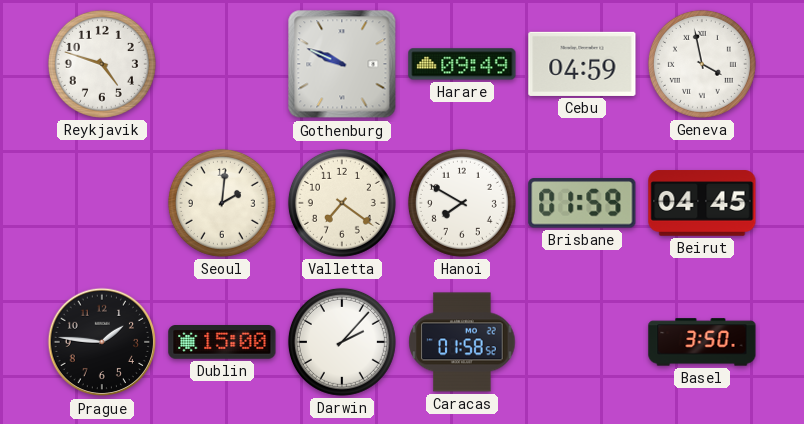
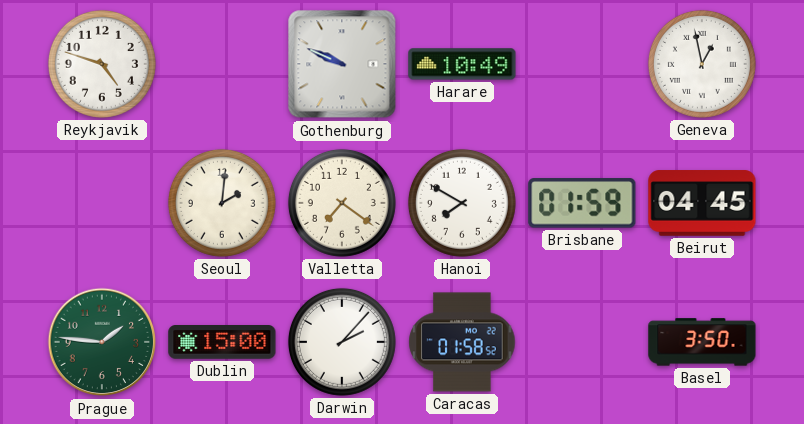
Harare: 09:49 -> 10:49
Cebu: 04:59 -> none
Geneva: 3:58 -> 12:58
Prague dial: black -> green
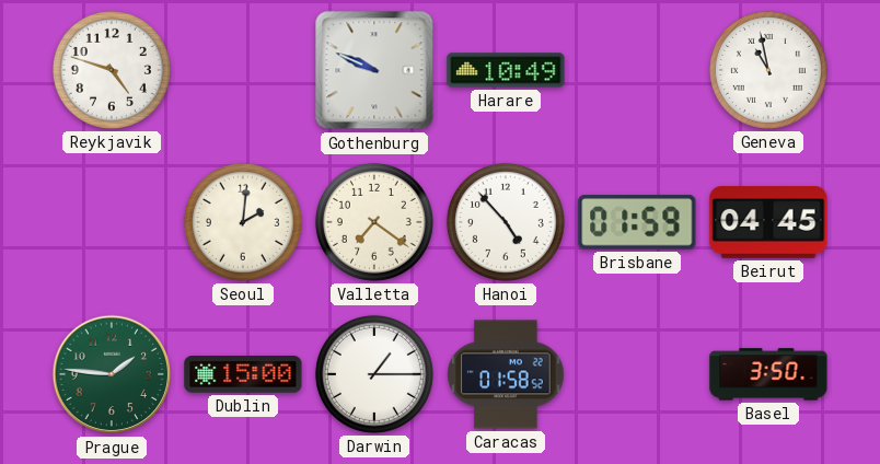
Geneva: 12:58 -> 10:58
Hanoi: 7:50 -> 4:53
Darwin: 2:07 -> 1:15
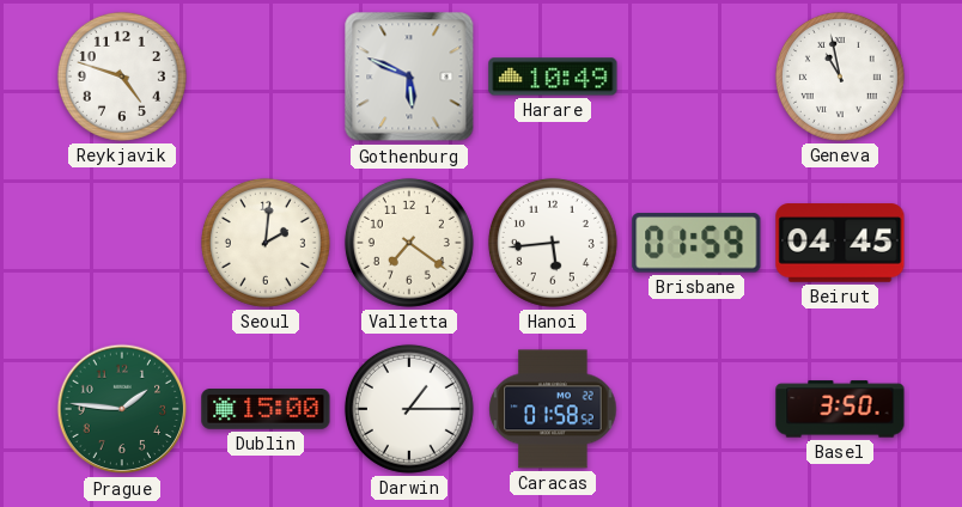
Gothenburg: 9:49 -> 5:49
Hanoi: 4:53 -> 5:44
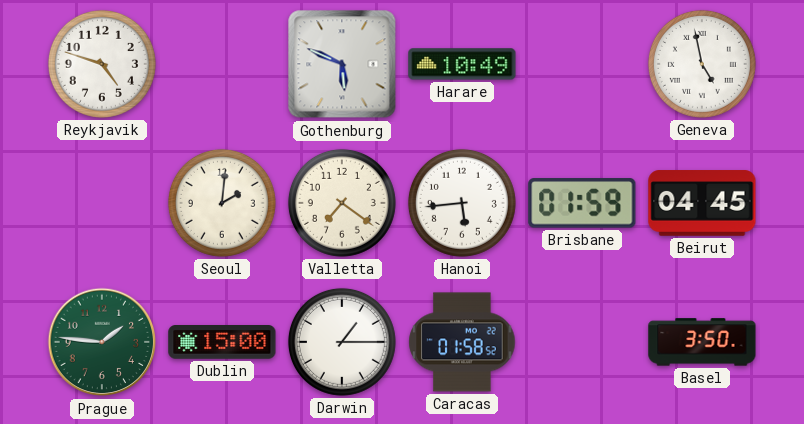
Geneva: 10:58 -> 4:58
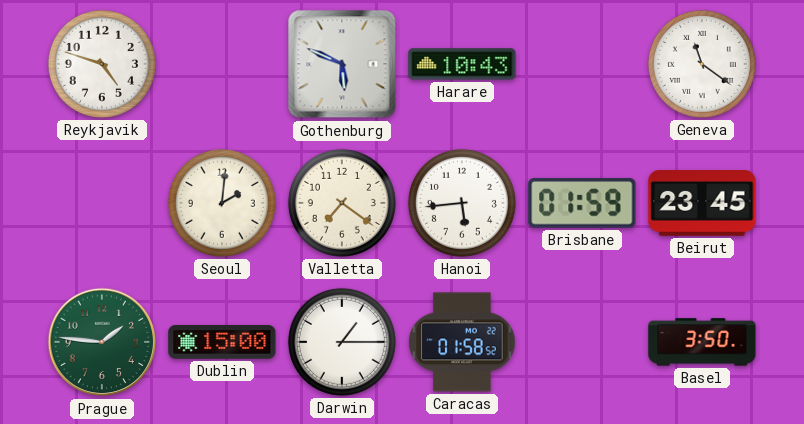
Harare: 10:49 -> 10:43
Geneva: 4:58 -> 11:21
Beirut: 04:45 -> 23:45
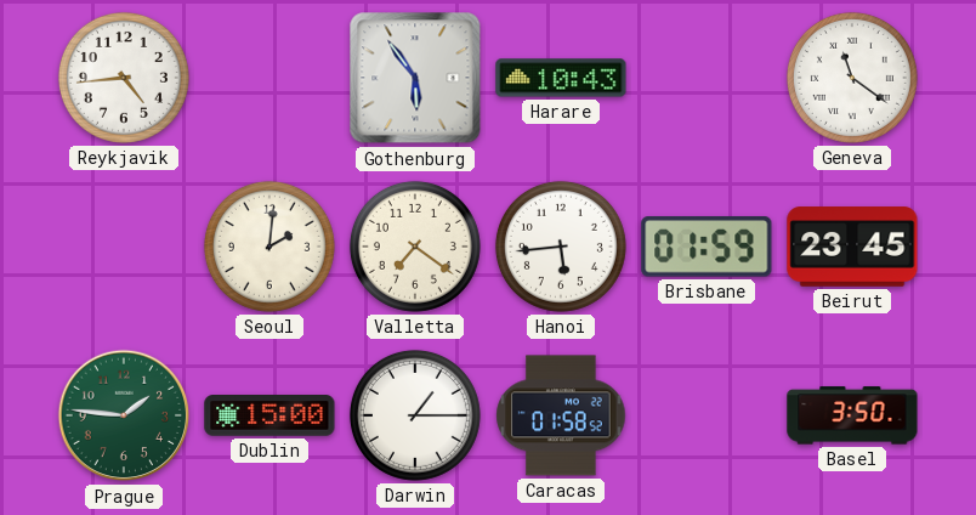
Reykjavik: 4:48 -> 4:44
Gothenburg: 5:49 -> 5:54
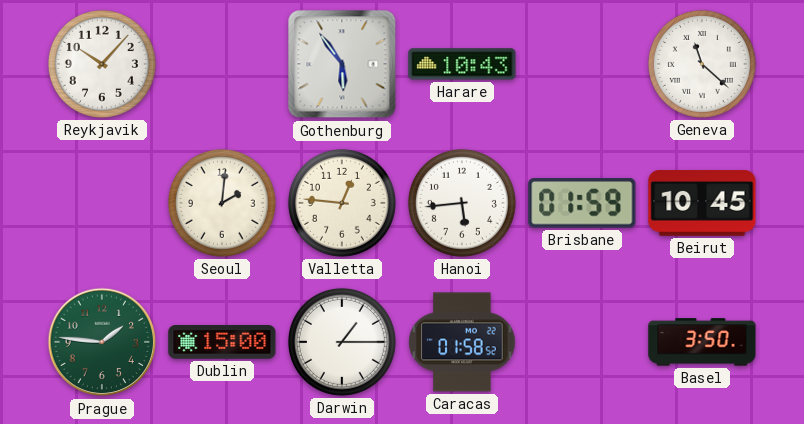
Reykjavik: 4:44 -> 10:07
Geneva: 11:21 -> 11:22
Valletta: 7:21 -> 12:46
Beirut: 23:45 -> 10:45
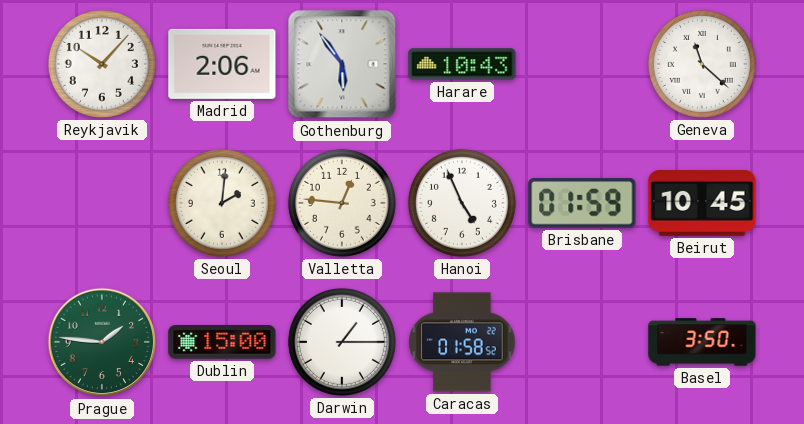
Madrid: none -> 2:06
Hanoi: 5:44 -> 4:56
